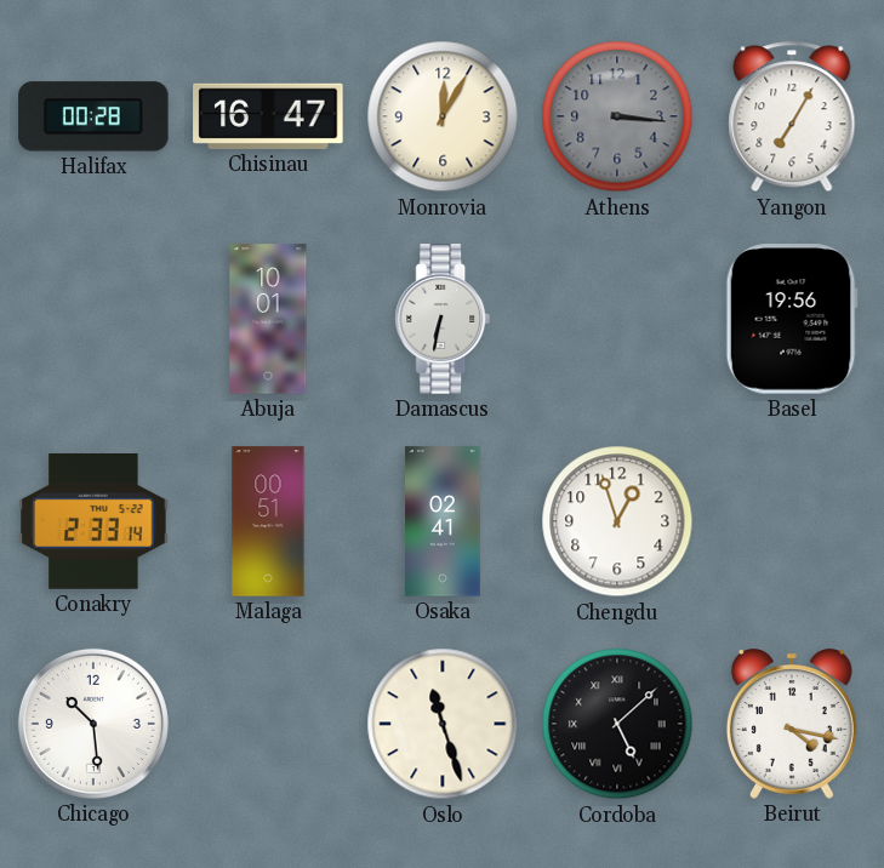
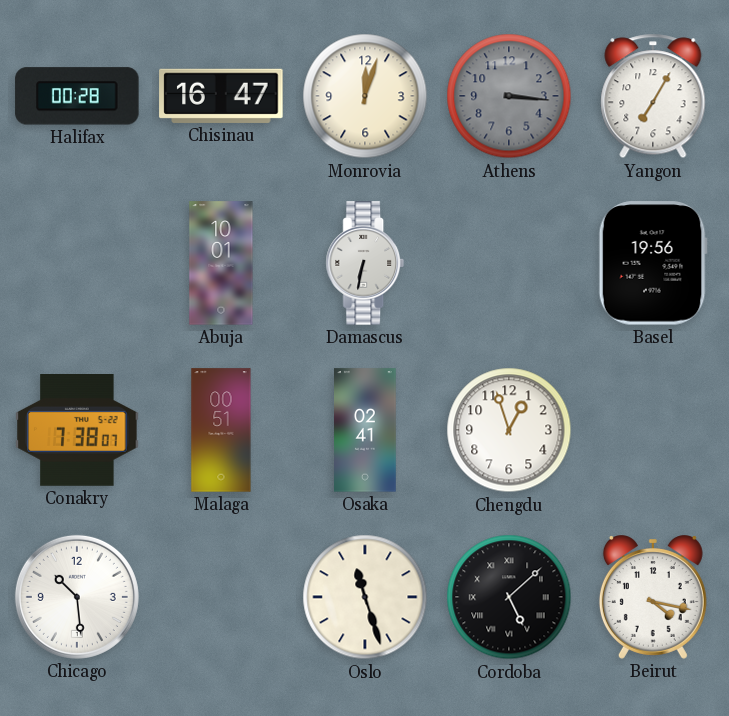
Monrovia: 12:05 -> 12:03
Conakry: 2:33 -> 7:38
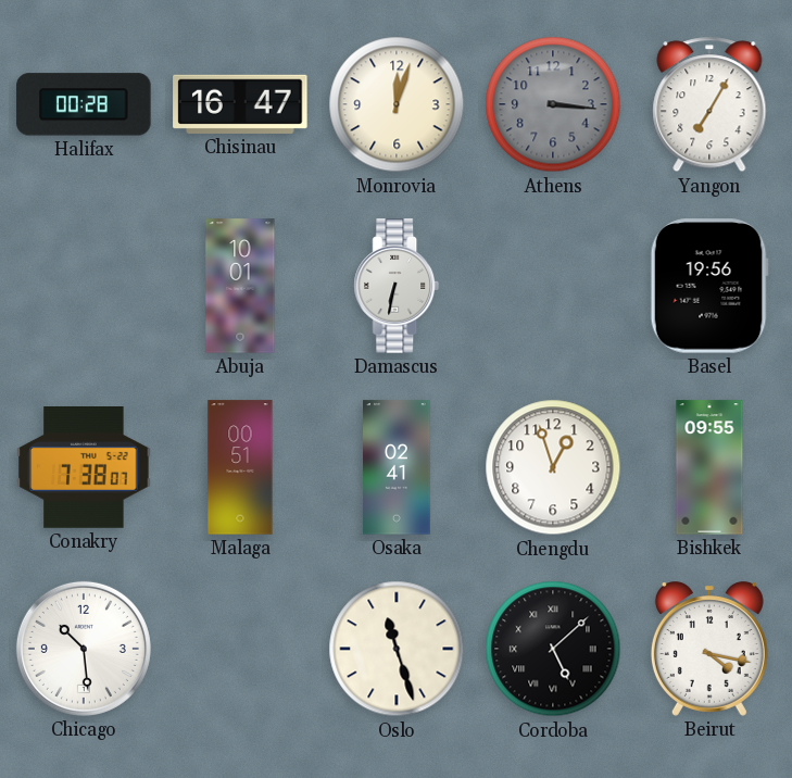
Bishkek: none -> 09:55
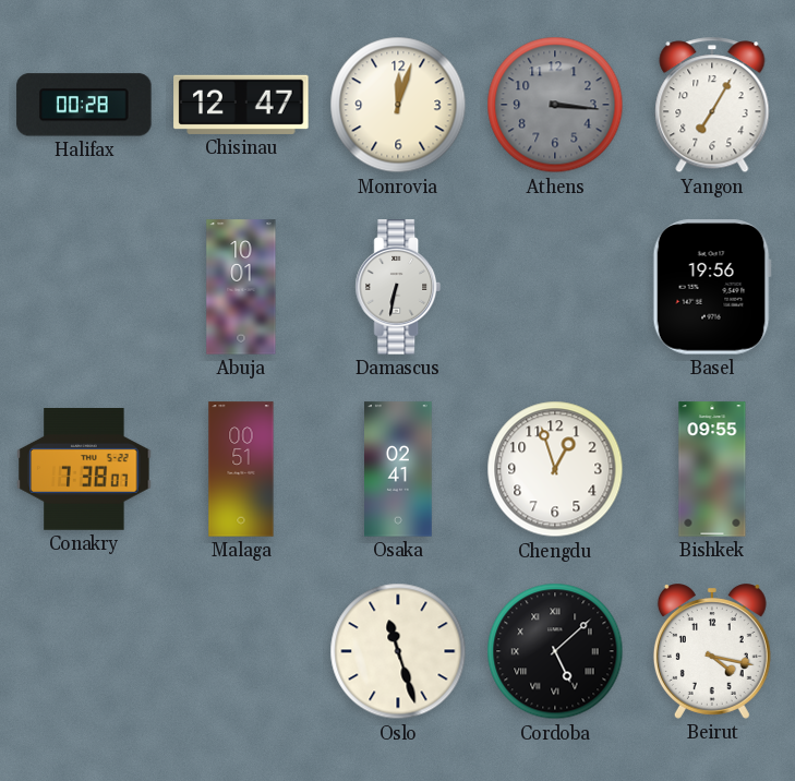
Chisinau: 16:47 -> 12:47
Chicago: 10:29 -> none
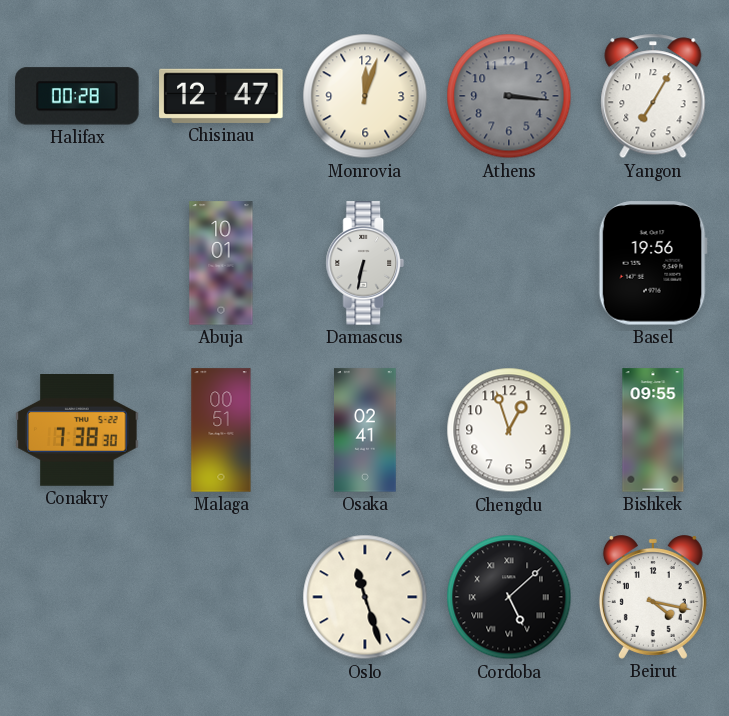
Conakry: 7:38:07 -> 7:38:30
